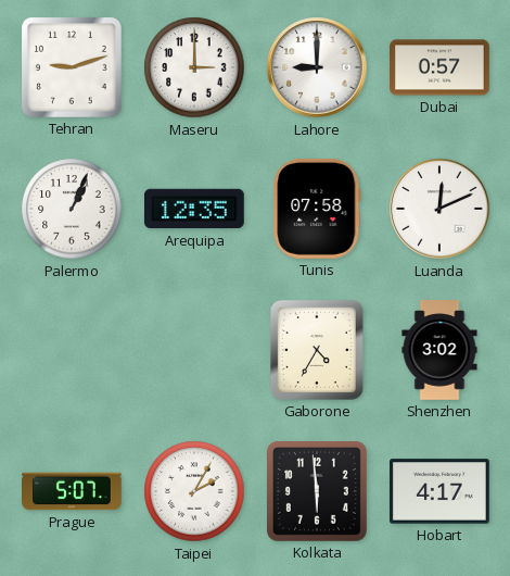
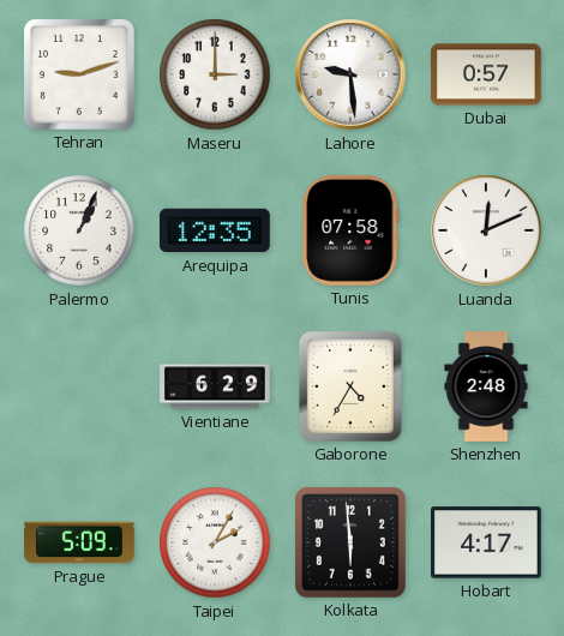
Lahore: 9:00 -> 9:29
Vientiane: none -> 6:29
Shenzhen: 3:02 -> 2:48
Prague: 5:07 -> 5:09
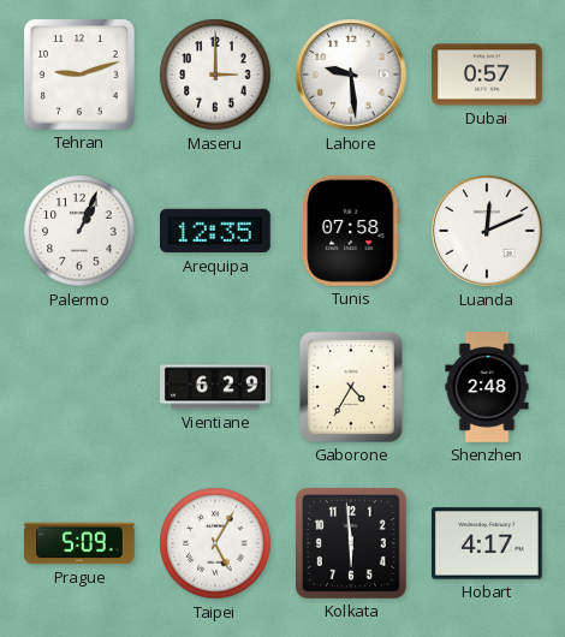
Taipei: 2:05 -> 5:05
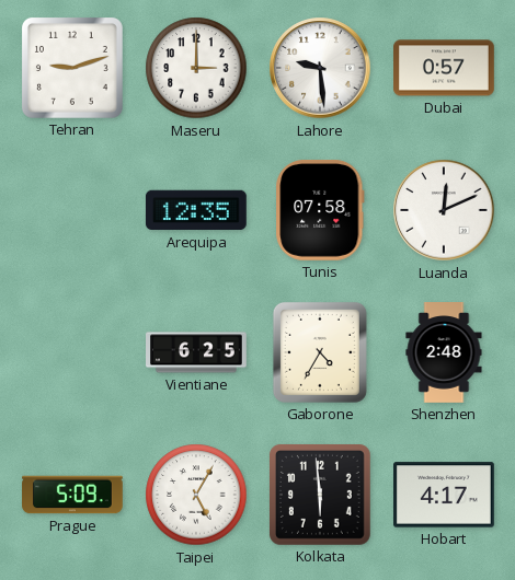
Palermo: 1:04 -> none
Vientiane: 6:29 -> 6:25
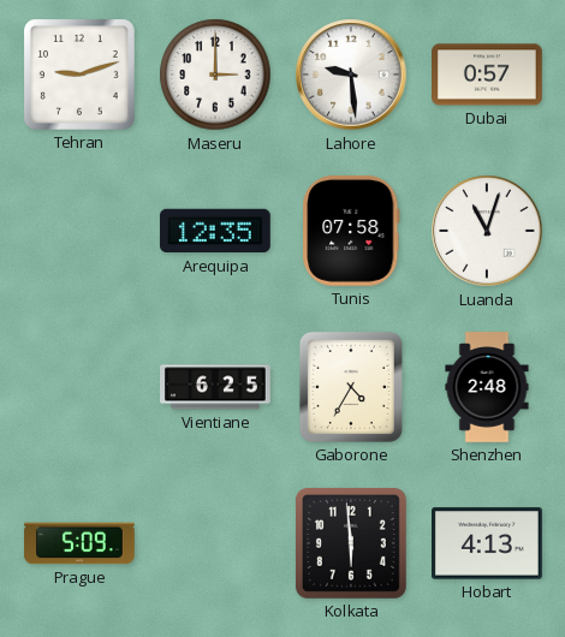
Luanda: 12:11 -> 11:03
Taipei: 5:05 -> none
Hobart: 4:17 -> 4:13
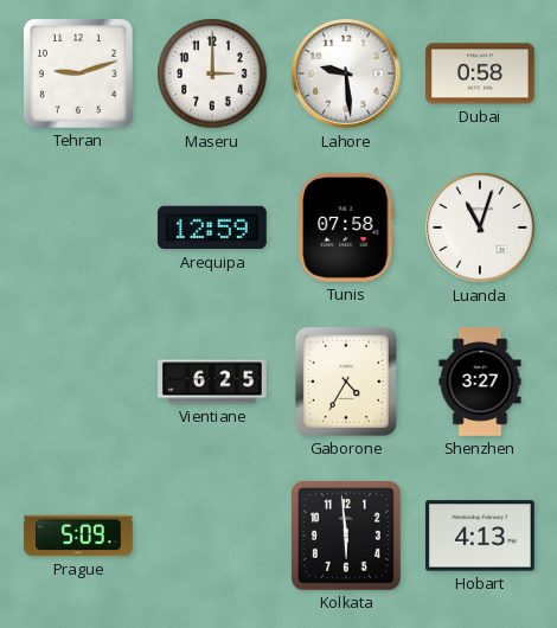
Dubai: 0:57 -> 0:58
Arequipa: 12:35 -> 12:59
Shenzhen: 2:48 -> 3:27
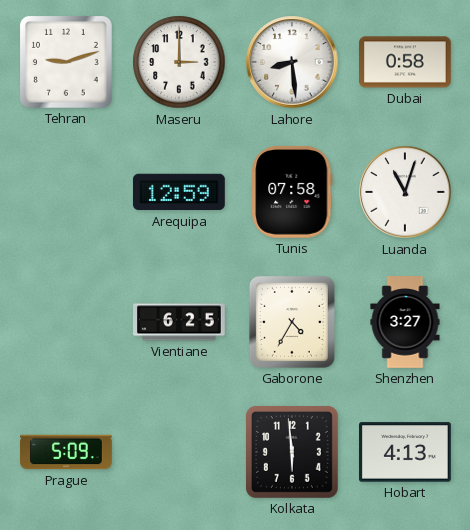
Lahore: 9:29 -> 8:29
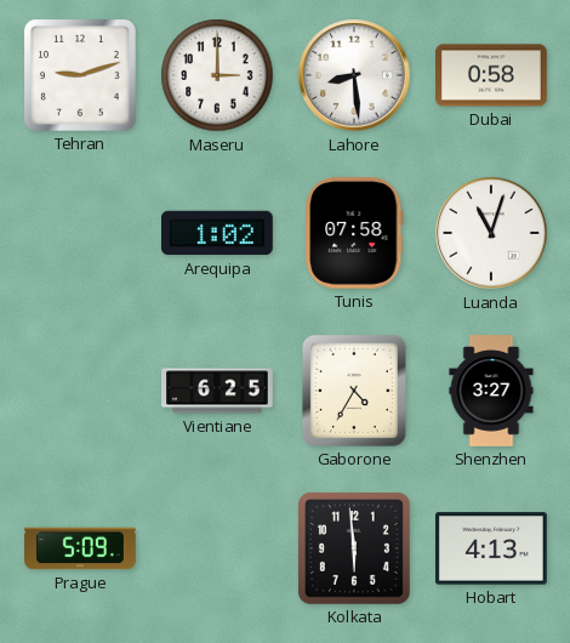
Arequipa: 12:59 -> 1:02
